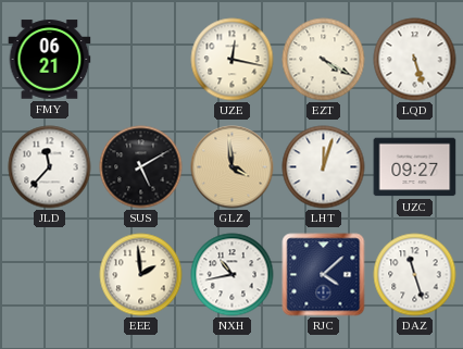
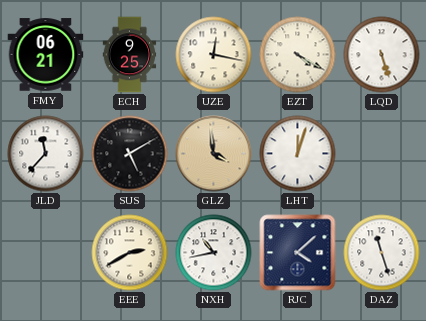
ECH: none -> 9:25
UZC: 09:27 -> none
EEE: 1:59 -> 2:40
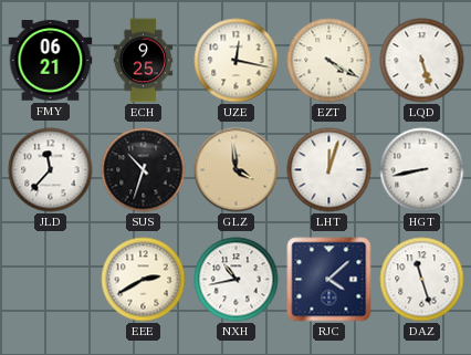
SUS: 5:10 -> 10:33
HGT: none -> 8:43
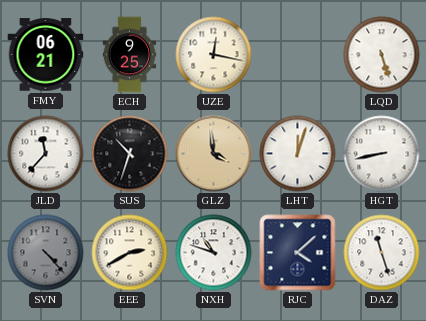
EZT: 4:20 -> none
SVN: none -> 4:23
NXH: 10:43 -> 10:48
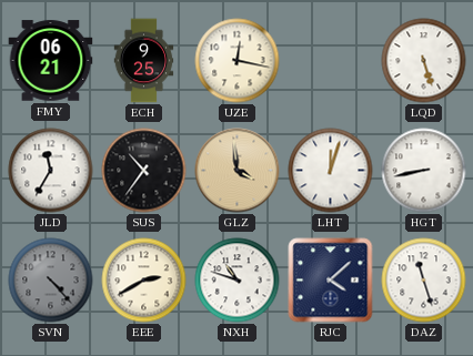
JLD: 11:37 -> 11:35
SUS: 10:33 -> 10:36
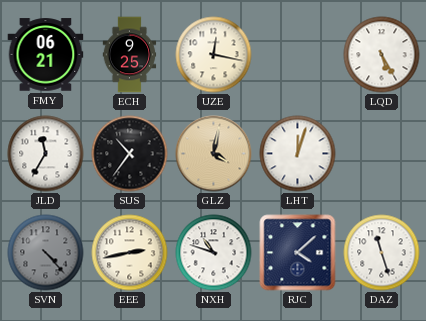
LQD: 5:27 -> 5:25
GLZ: 3:59 -> 4:02
HGT: 8:43 -> none
EEE: 2:40 -> 2:43
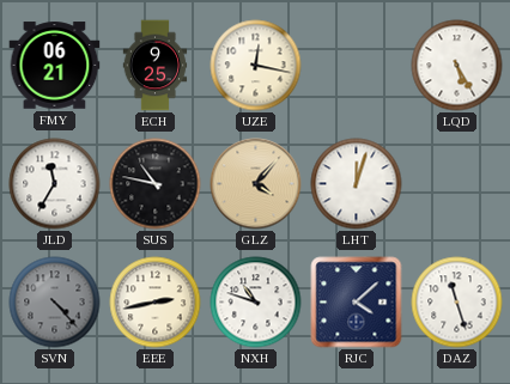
SUS: 10:36 -> 10:47
GLZ: 4:02 -> 4:07
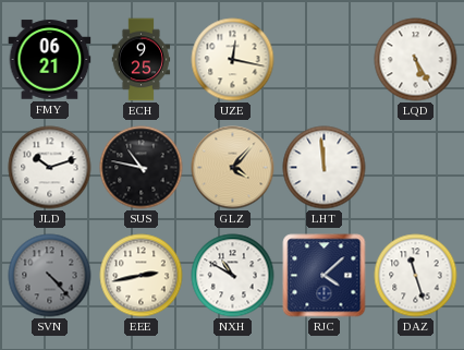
JLD: 11:35 -> 10:12
LHT: 12:03 -> 11:59
NXH: 10:48 -> 10:50
